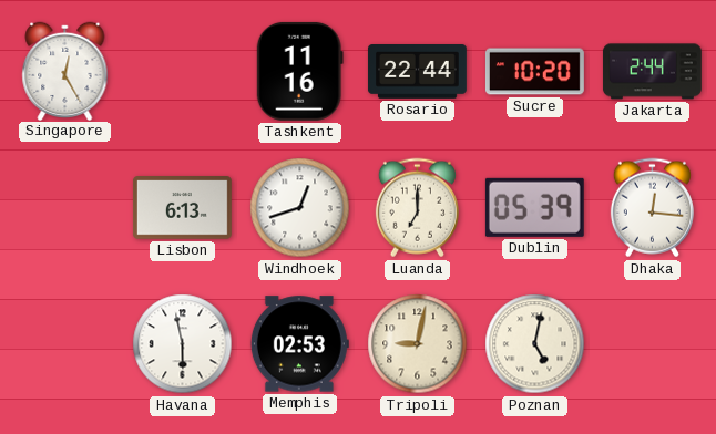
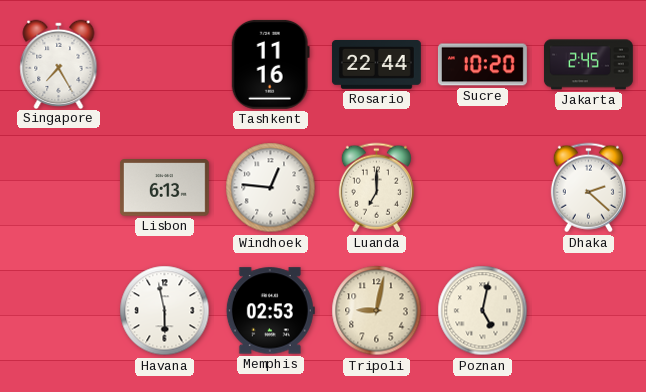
Singapore: 12:25 -> 7:25
Jakarta: 2:44 -> 2:45
Windhoek: 12:42 -> 12:46
Dublin: 05:39 -> none
Dhaka: 12:16 -> 2:22
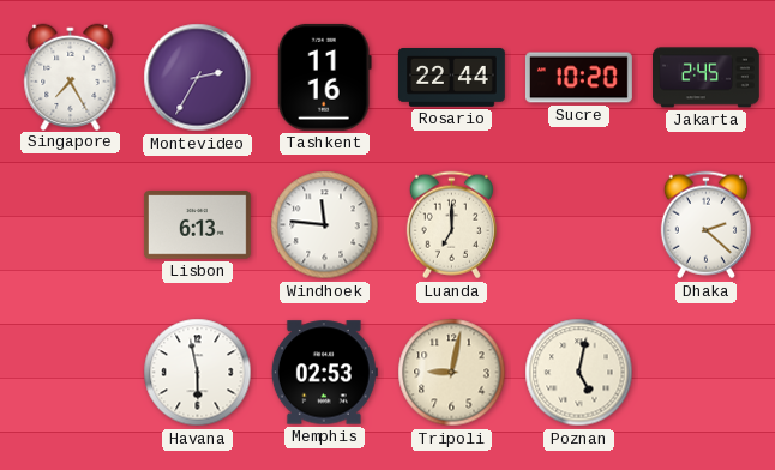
Montevideo: none -> 2:35
Windhoek: 12:46 -> 11:46
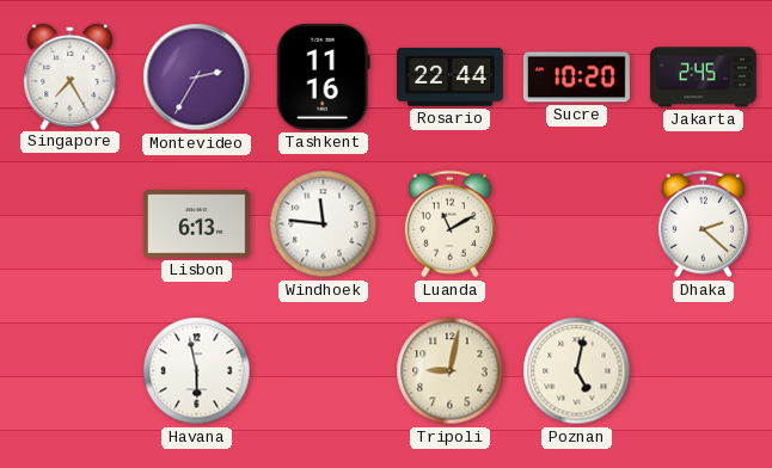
Luanda: 7:00 -> 11:10
Memphis: 02:53 -> none
